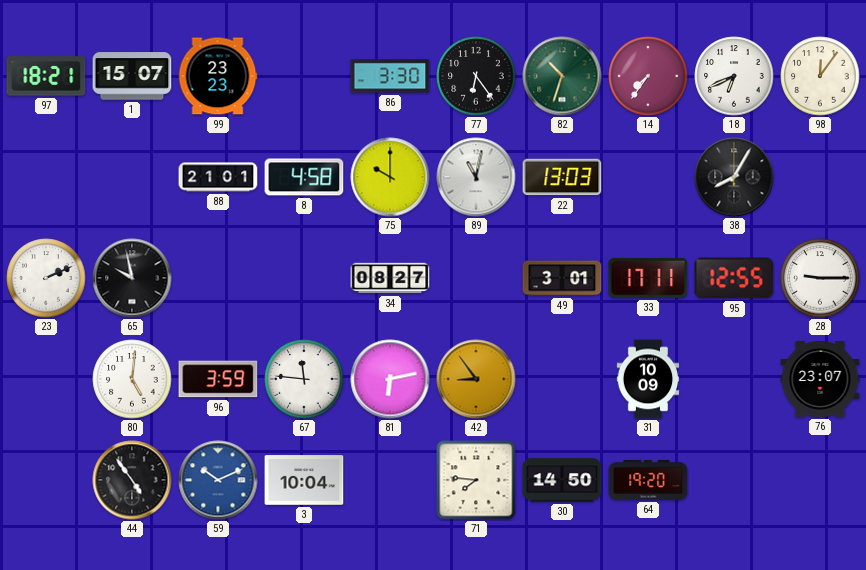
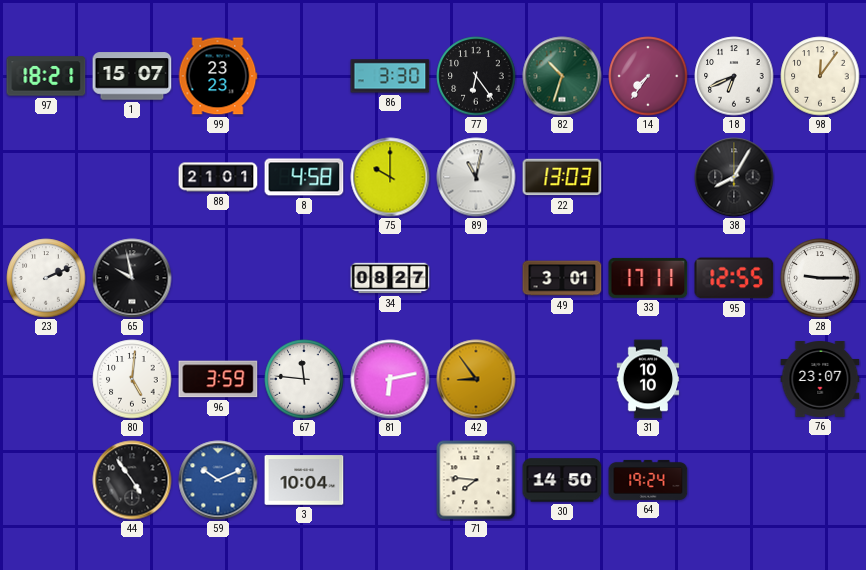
31: 10:09 -> 10:10
64: 19:20 -> 19:24
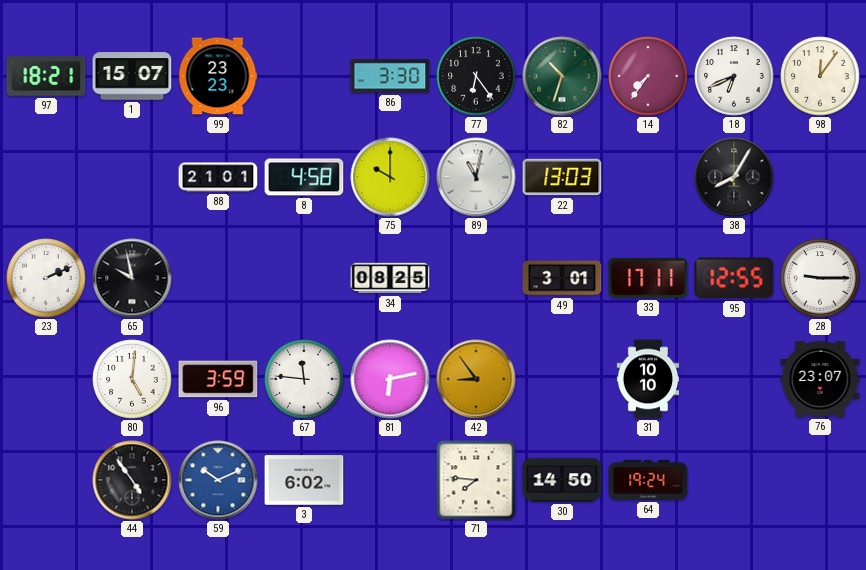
34: 08:27 -> 08:25
3: 10:04 -> 6:02
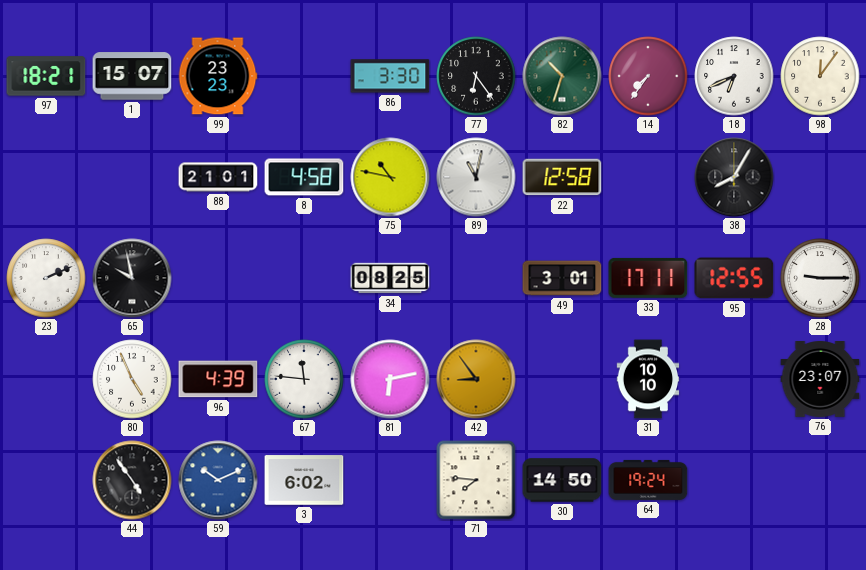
75: 10:00 -> 10:47
22: 13:03 -> 12:58
80: 5:01 -> 4:56
96: 3:59 -> 4:39
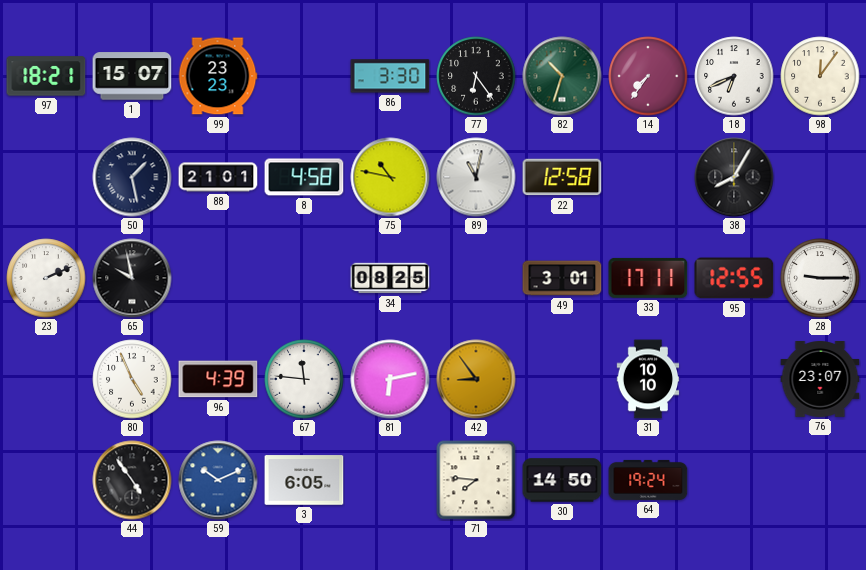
50: none -> 1:28
3: 6:02 -> 6:05
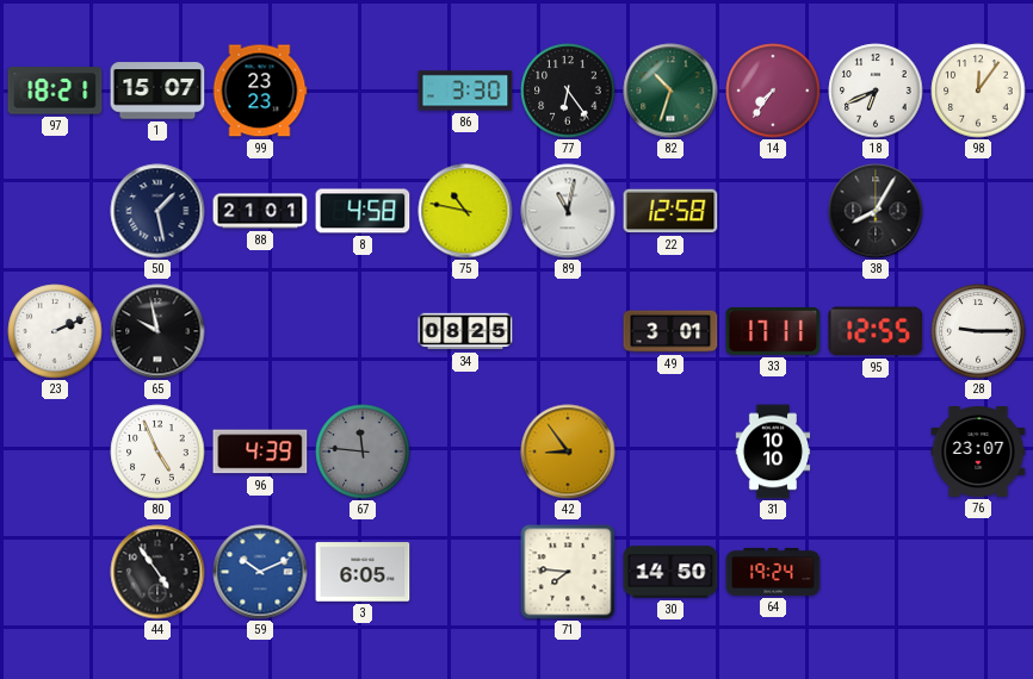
67 dial: white -> grey
81: 6:13 -> none
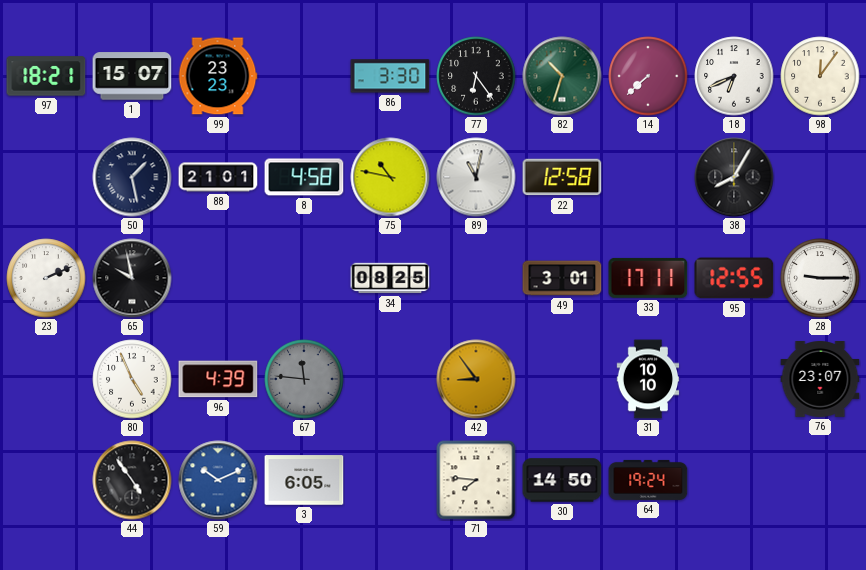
14: 7:36 -> 7:38
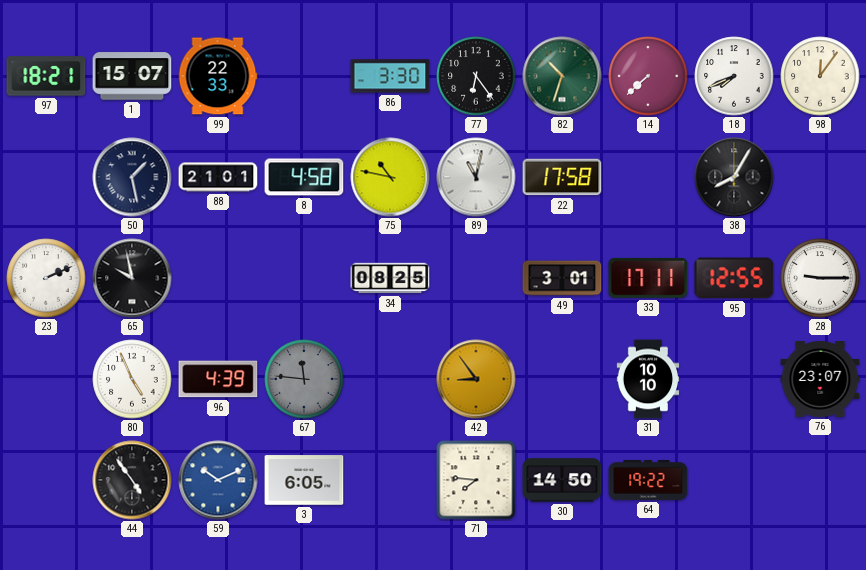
99: 23:23 -> 22:33
18: 6:41 -> 7:41
22: 12:58 -> 17:58
64: 19:24 -> 19:22
